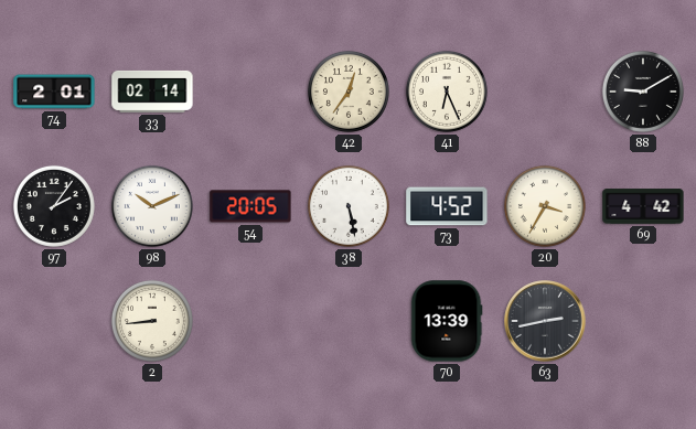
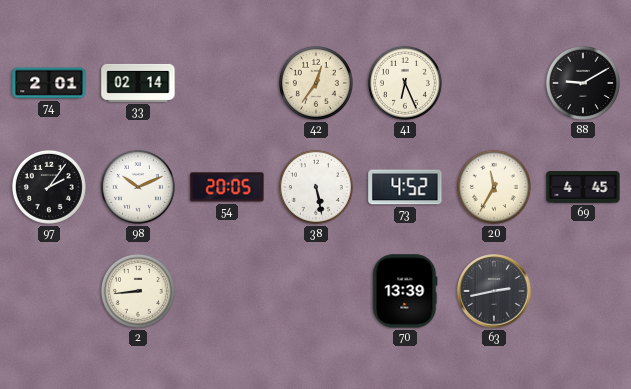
20: 3:35 -> 11:35
69: 4:42 -> 4:45
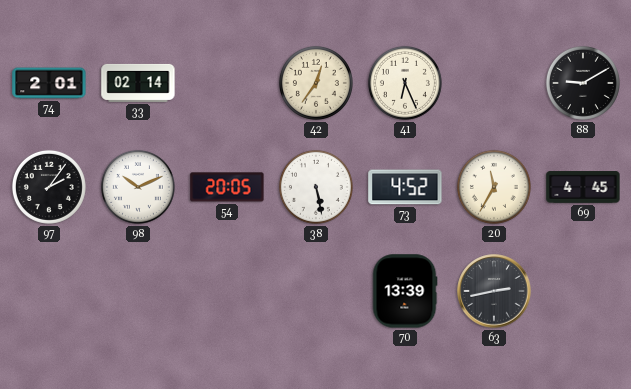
2: 8:44 -> none
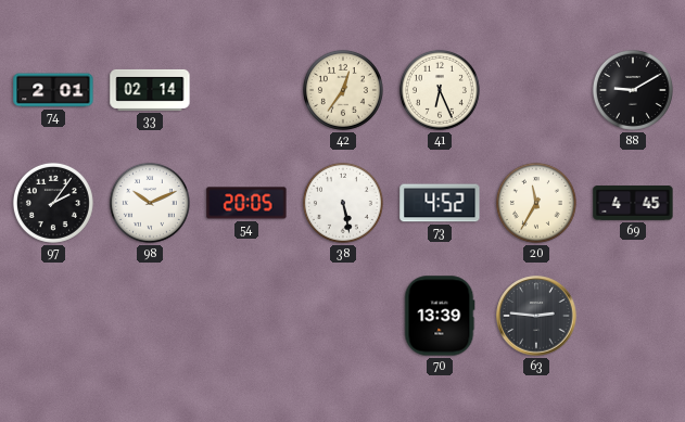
63: 2:43 -> 2:46
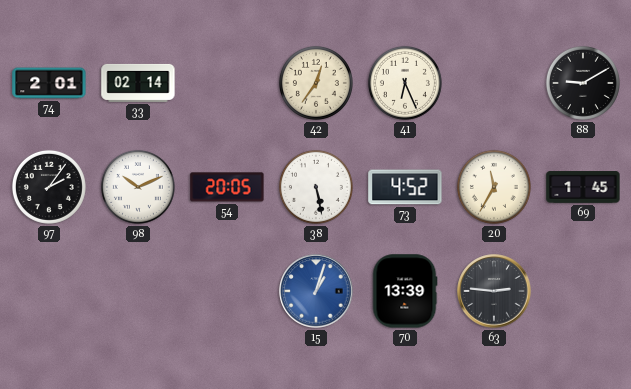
69: 4:45 -> 1:45
15: none -> 1:03
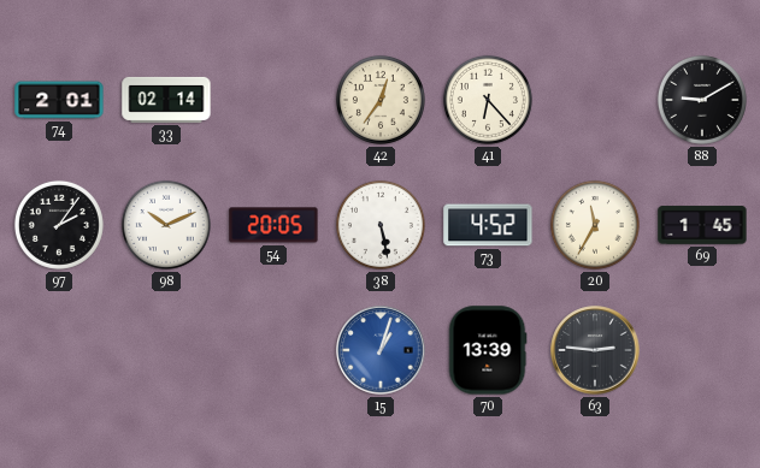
41: 6:26 -> 6:23
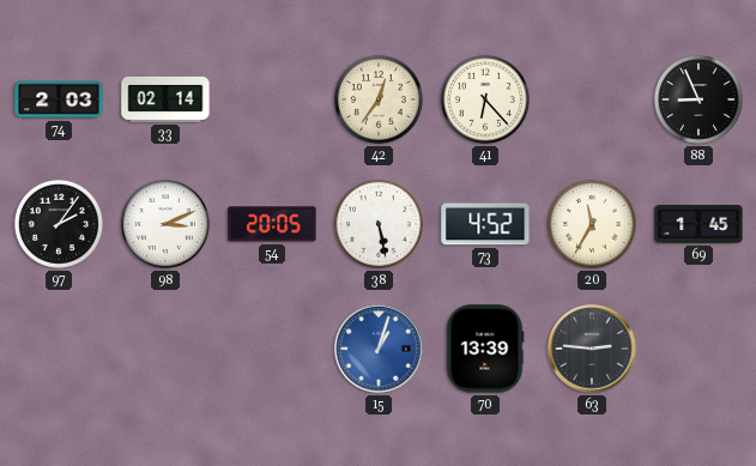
74: 2:01 -> 2:03
88: 9:10 -> 8:56
98: 10:11 -> 3:11
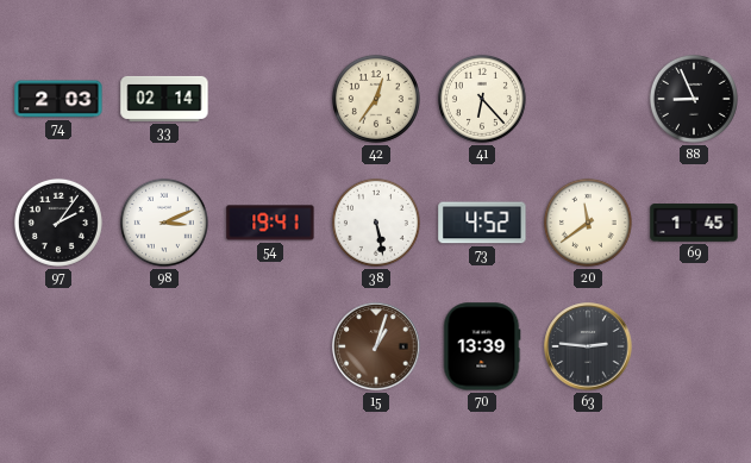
54: 20:05 -> 19:41
20: 11:35 -> 11:39
15 dial: blue -> brown
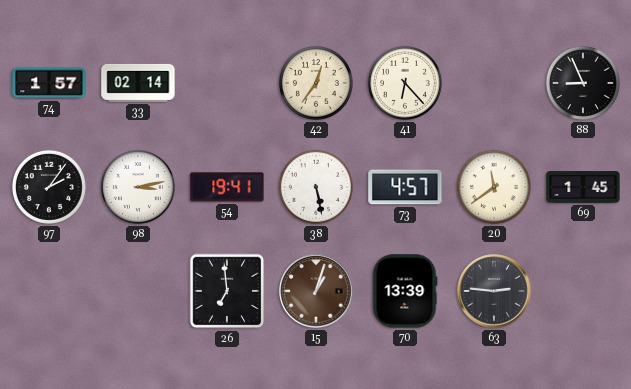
74: 2:03 -> 1:57
98: 3:11 -> 3:13
73: 4:52 -> 4:57
26: none -> 6:59
